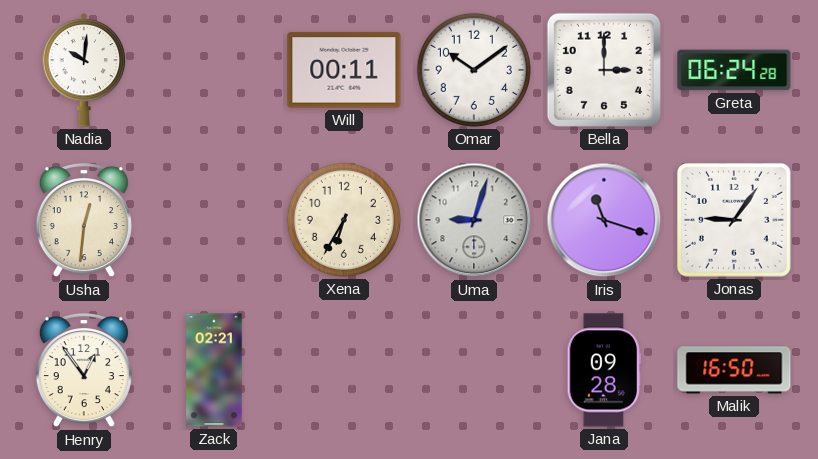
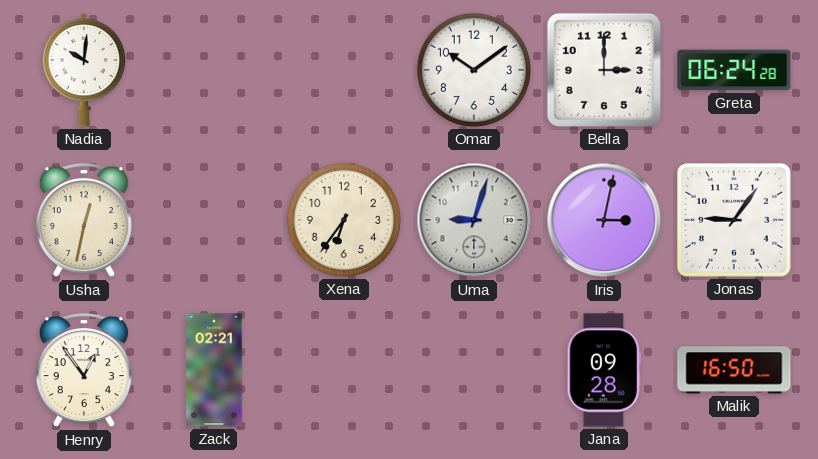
Will: 00:11 -> none
Usha: 12:31 -> 12:32
Xena: 6:35 -> 6:36
Iris: 11:18 -> 3:02
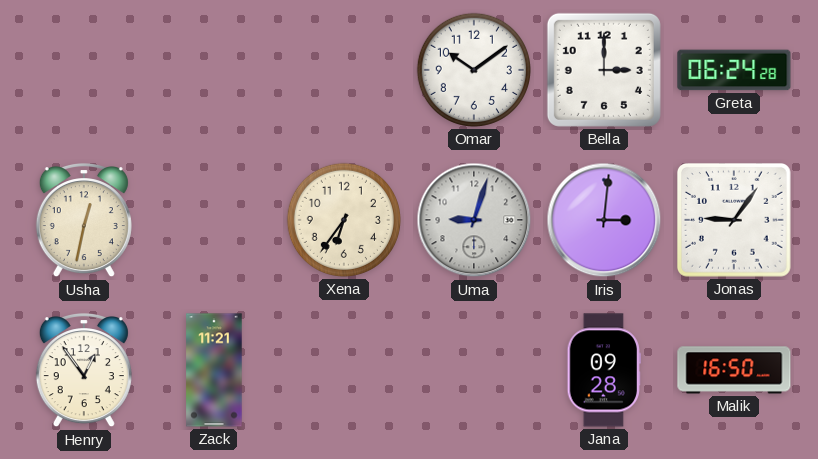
Nadia: 10:01 -> none
Iris: 3:02 -> 3:01
Zack: 02:21 -> 11:21
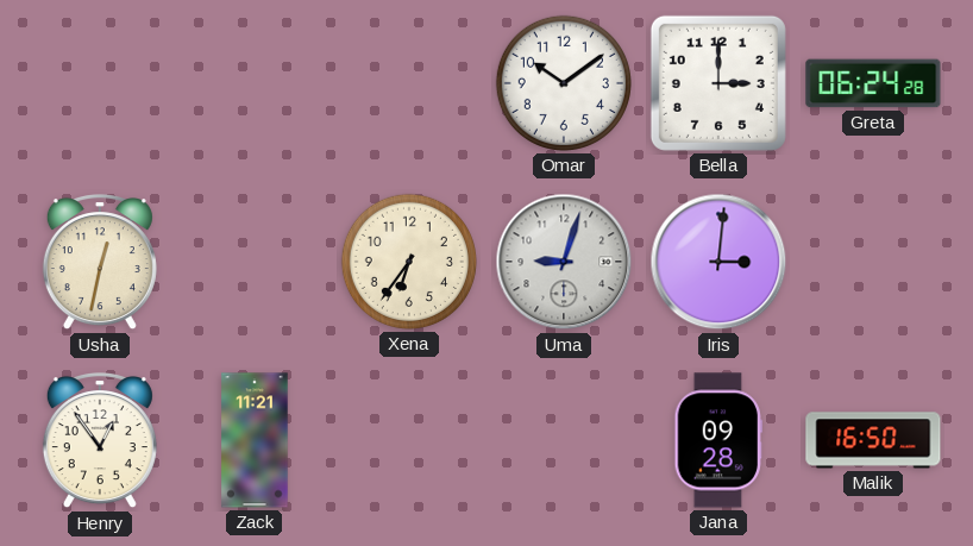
Jonas: 9:06 -> none
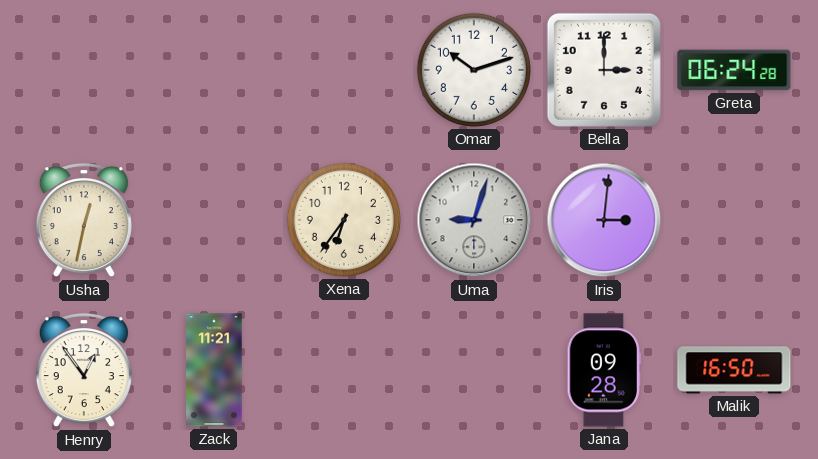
Omar: 10:09 -> 10:12
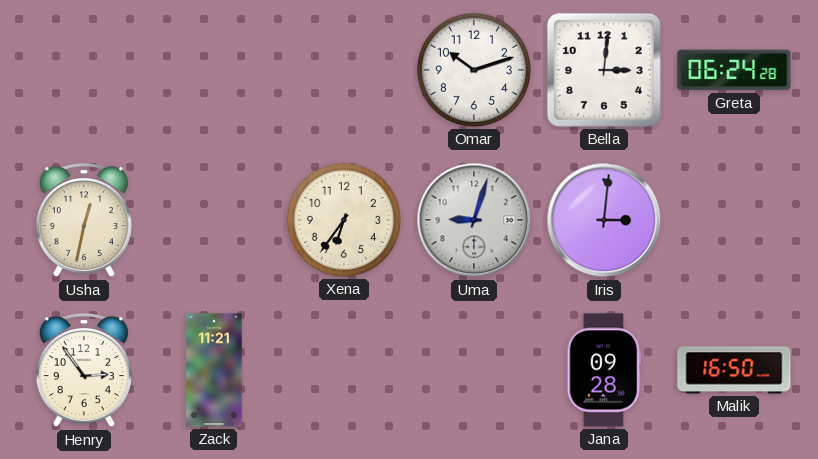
Bella: 3:00 -> 3:01
Henry: 12:54 -> 2:54
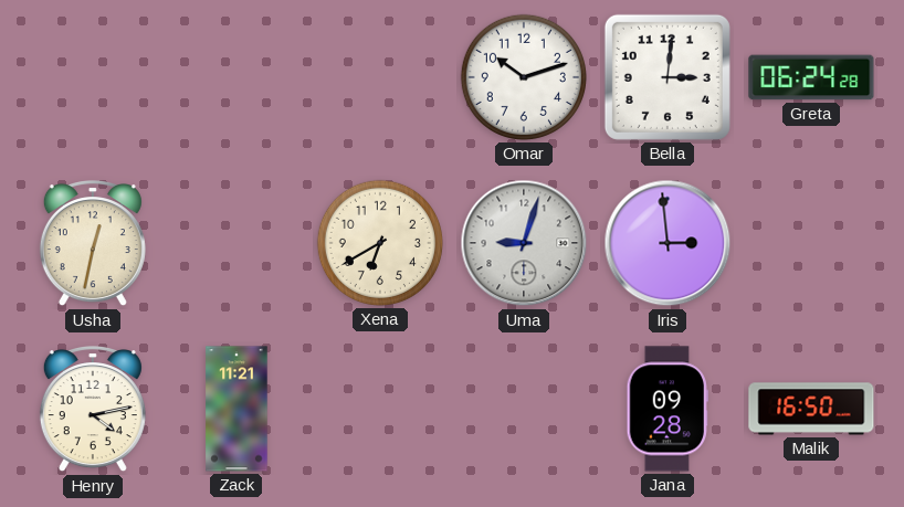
Xena: 6:36 -> 6:40
Iris: 3:01 -> 2:59
Henry: 2:54 -> 4:13
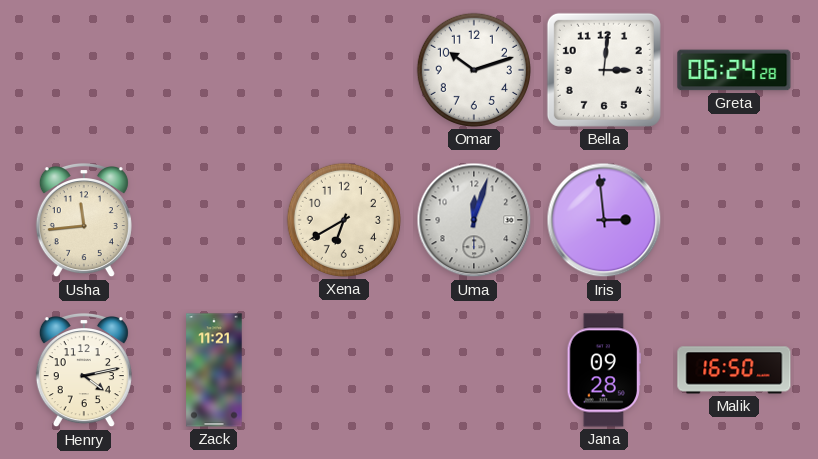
Usha: 12:32 -> 11:44
Uma: 9:03 -> 12:03
